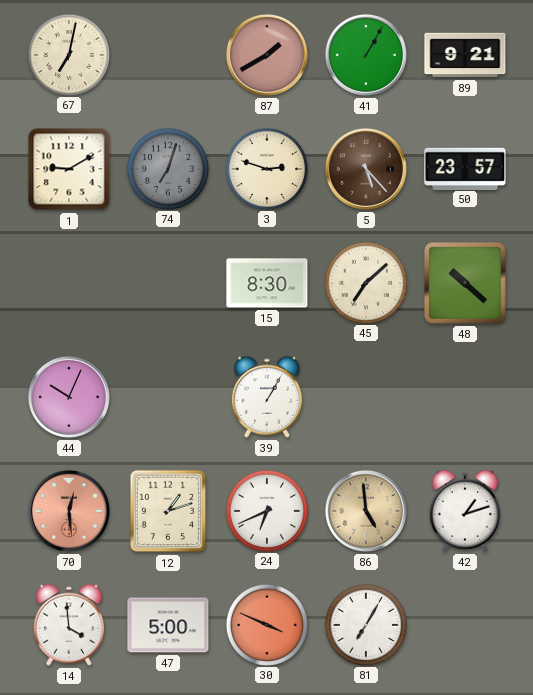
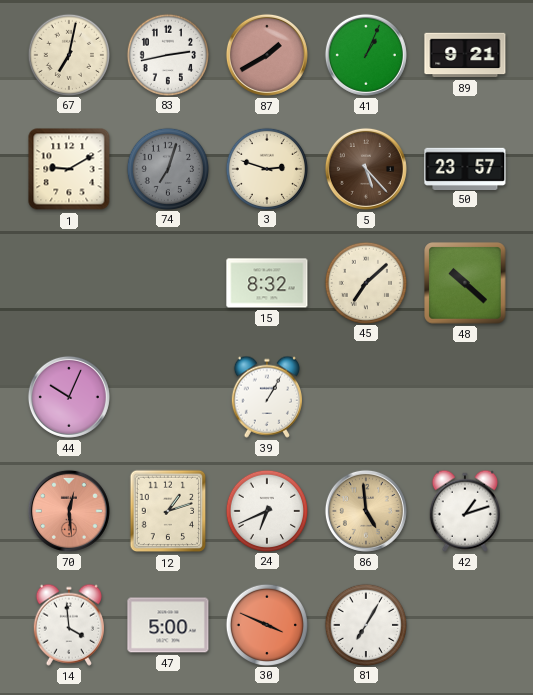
83: none -> 2:43
41: 1:05 -> 1:04
15: 8:30 -> 8:32
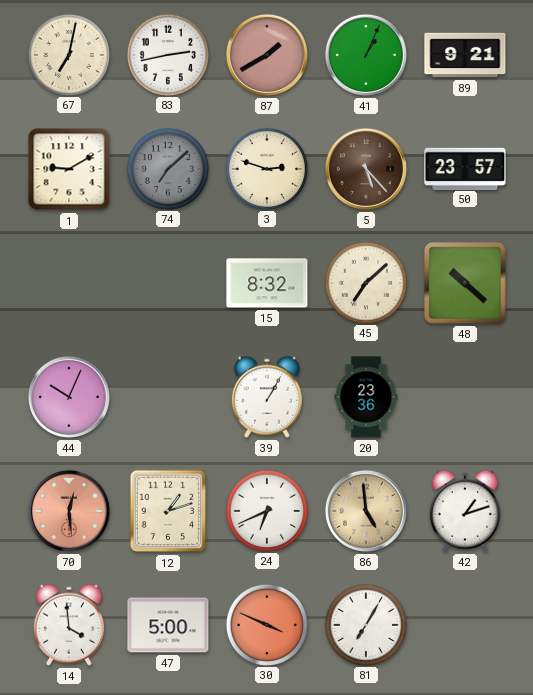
74: 7:03 -> 7:08
20: none -> 23:36
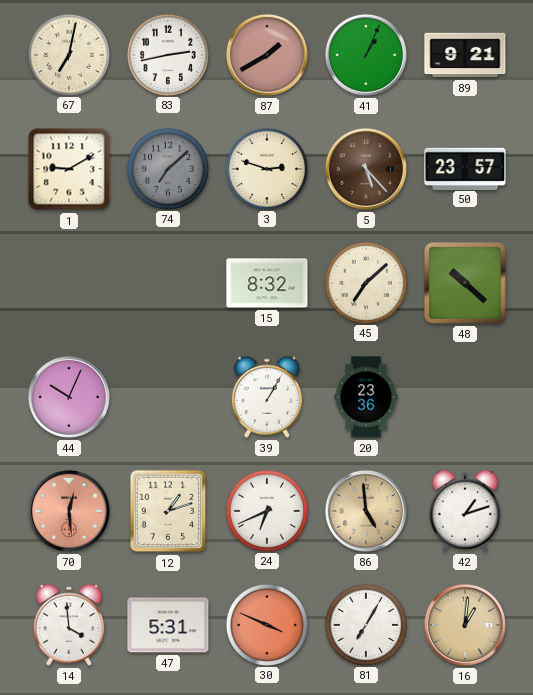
47: 5:00 -> 5:31
16: none -> 1:01
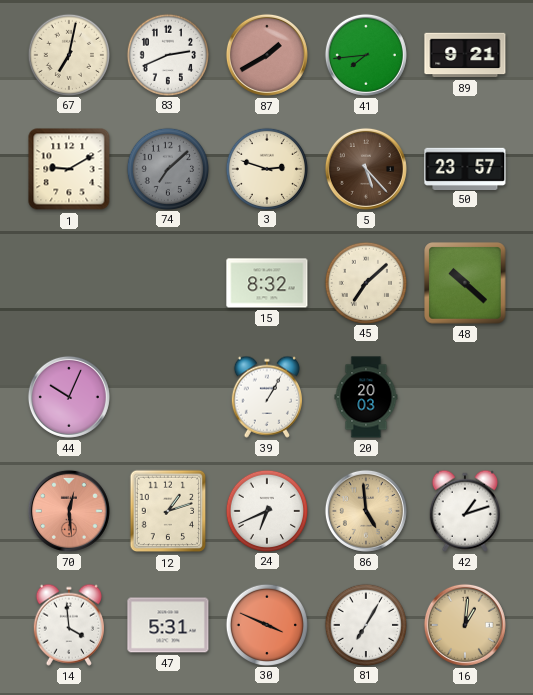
83: 2:43 -> 2:41
41: 1:04 -> 7:44
20: 23:36 -> 20:03
